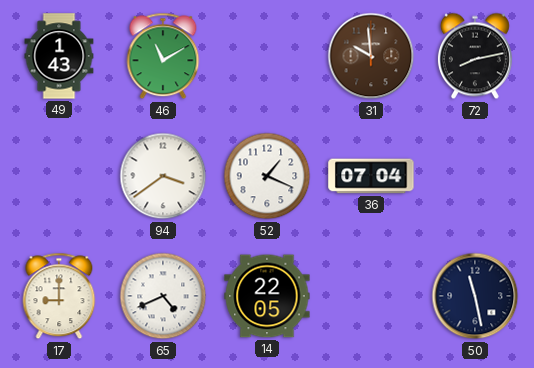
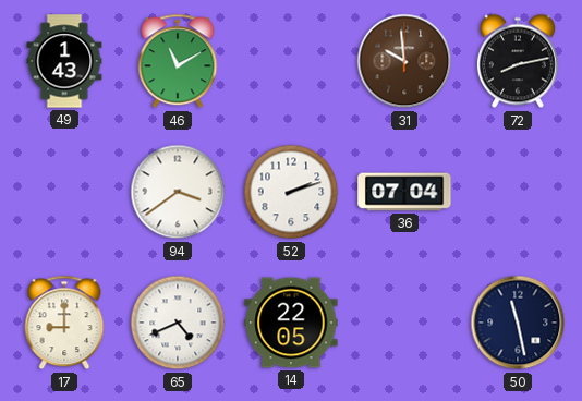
52: 1:19 -> 2:12
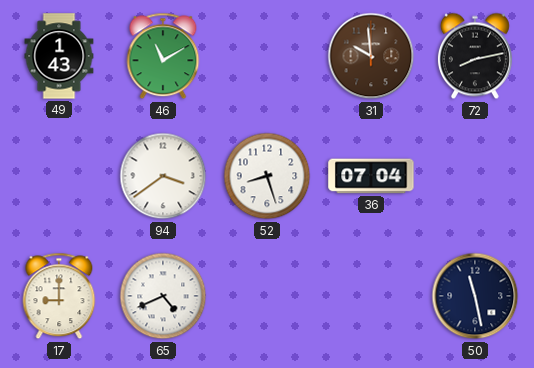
52: 2:12 -> 8:27
14: 22:05 -> none
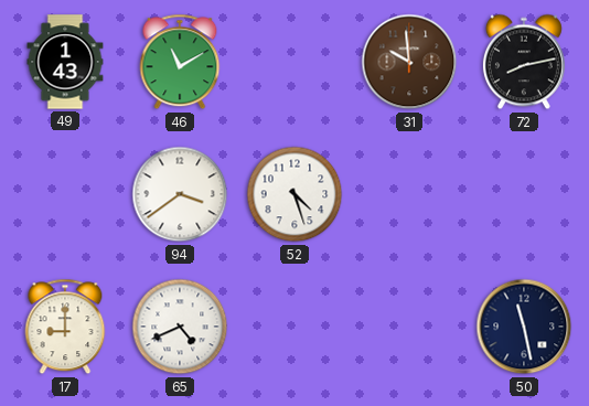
52: 8:27 -> 4:27
36: 07:04 -> none
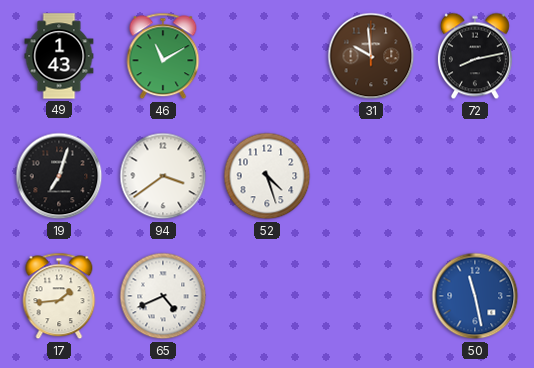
19: none -> 7:03
17: 9:00 -> 1:44
50 dial: navy -> blue
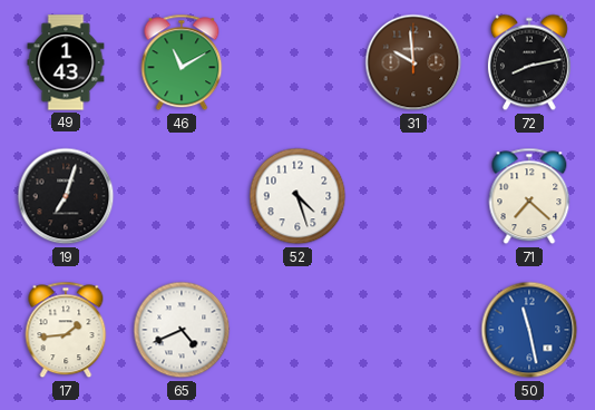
94: 3:39 -> none
71: none -> 7:22
